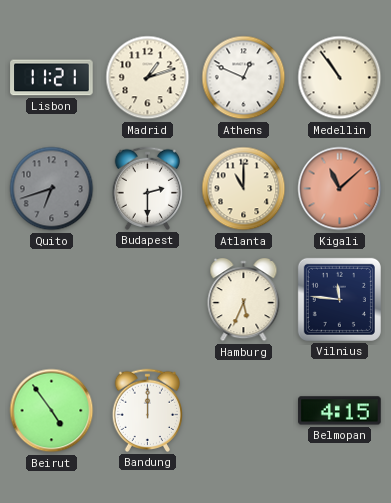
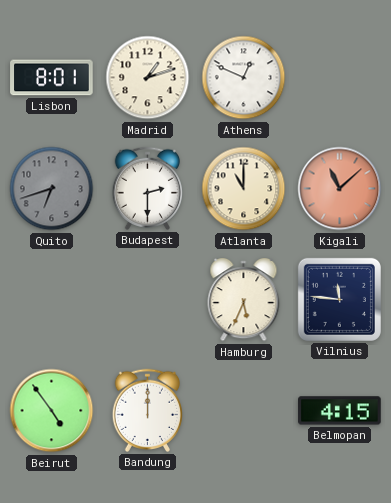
Lisbon: 11:21 -> 8:01
Medellin: 10:54 -> none
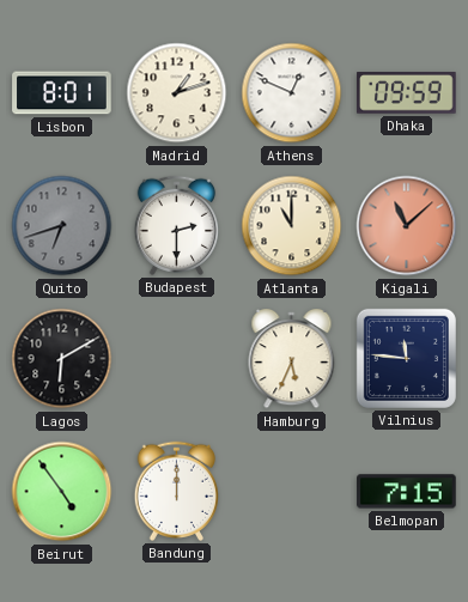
Dhaka: none -> 09:59
Lagos: none -> 6:10
Belmopan: 4:15 -> 7:15
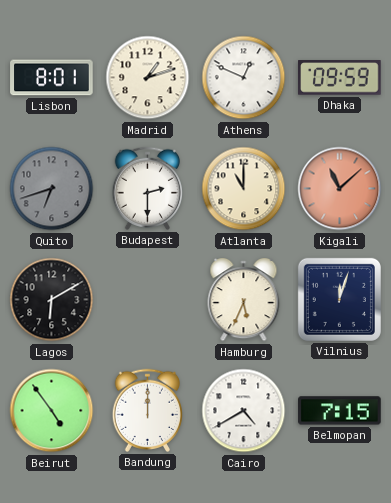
Vilnius: 11:46 -> 12:03
Cairo: none -> 4:40
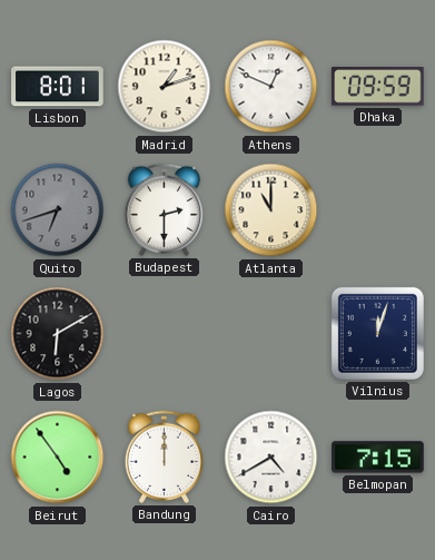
Kigali: 11:08 -> none
Hamburg: 5:34 -> none
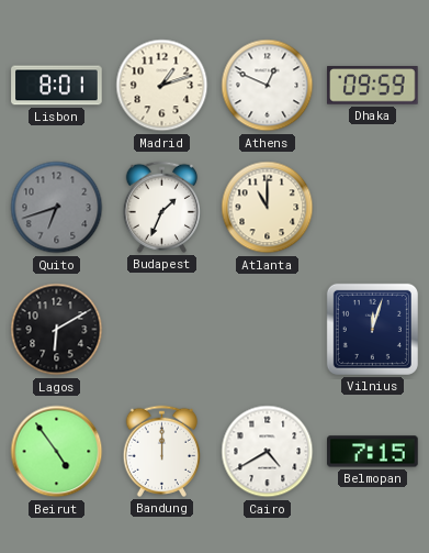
Budapest: 2:30 -> 1:34
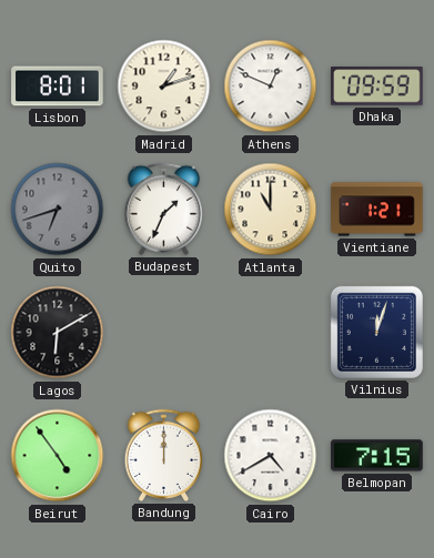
Vientiane: none -> 1:21
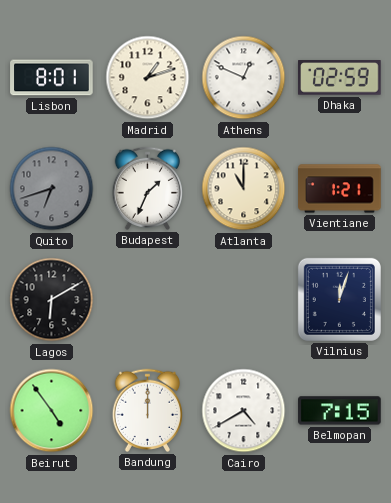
Dhaka: 09:59 -> 02:59
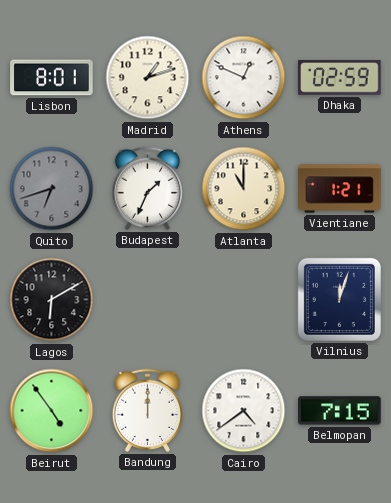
Cairo: 4:40 -> 4:39
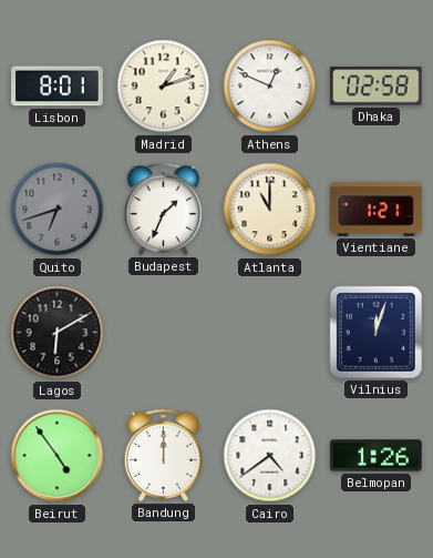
Dhaka: 02:59 -> 02:58
Belmopan: 7:15 -> 1:26
